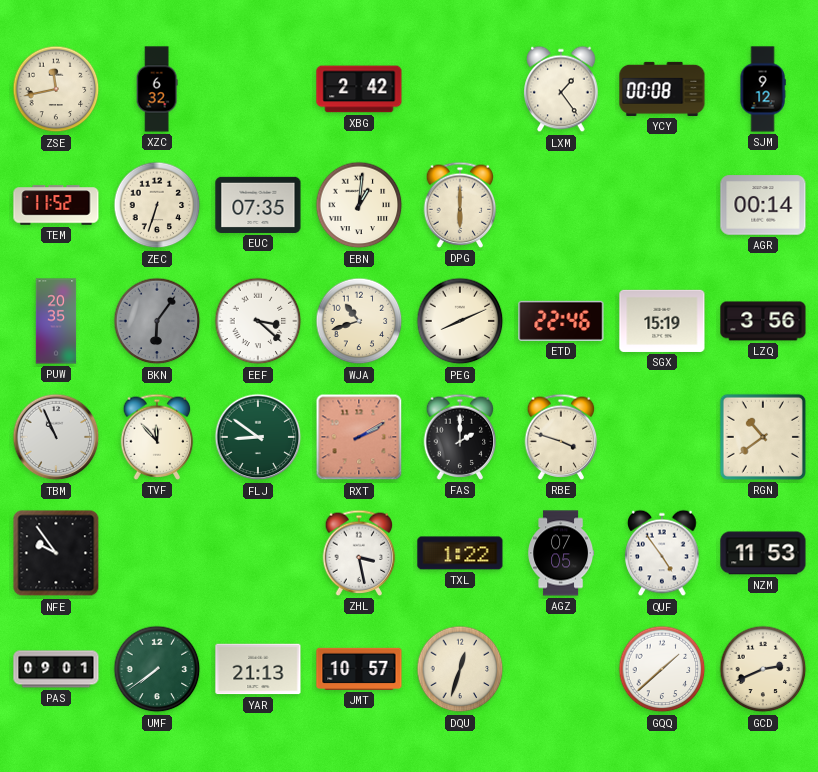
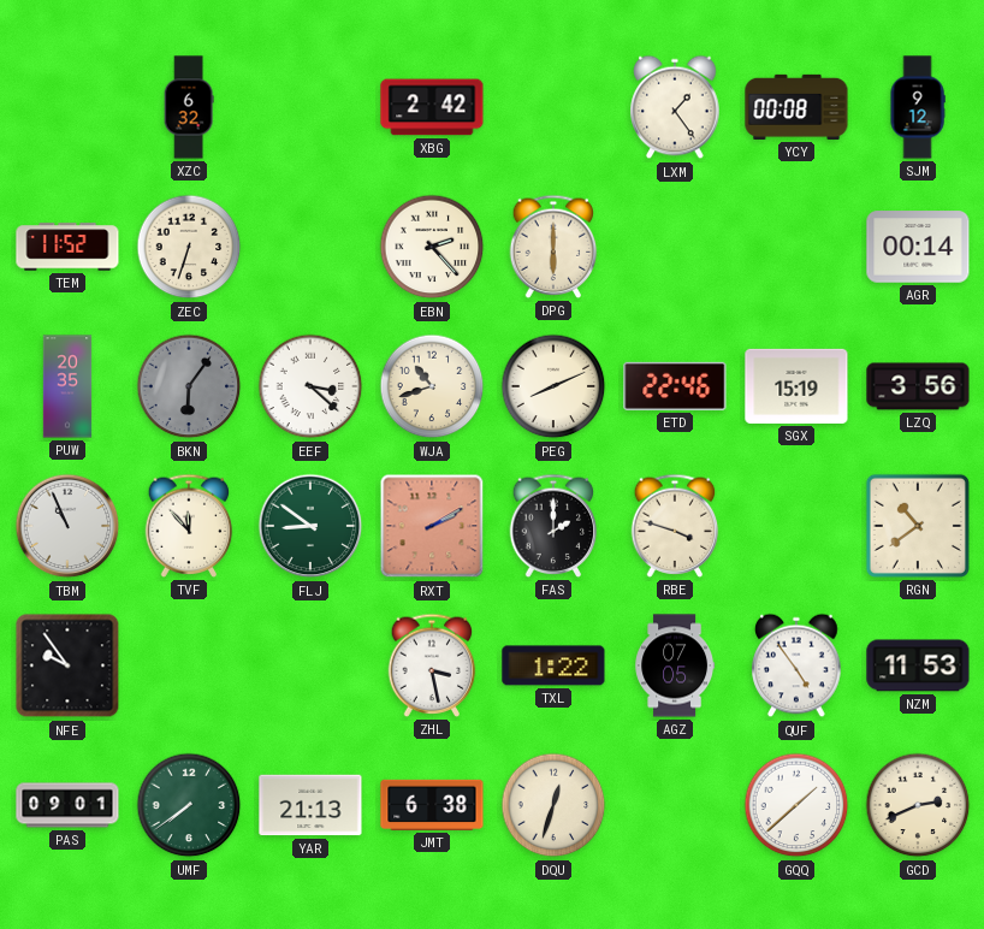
ZSE: 11:43 -> none
EUC: 07:35 -> none
EBN: 1:01 -> 2:23
JMT: 10:57 -> 6:38
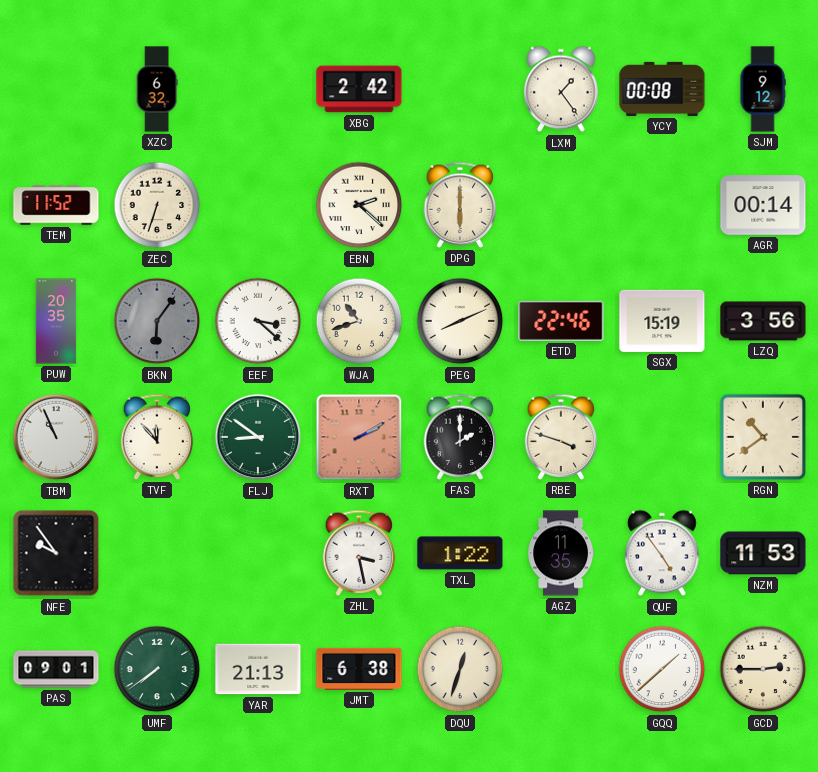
EBN: 2:23 -> 2:22
AGZ: 07:05 -> 11:35
GCD: 2:41 -> 2:45
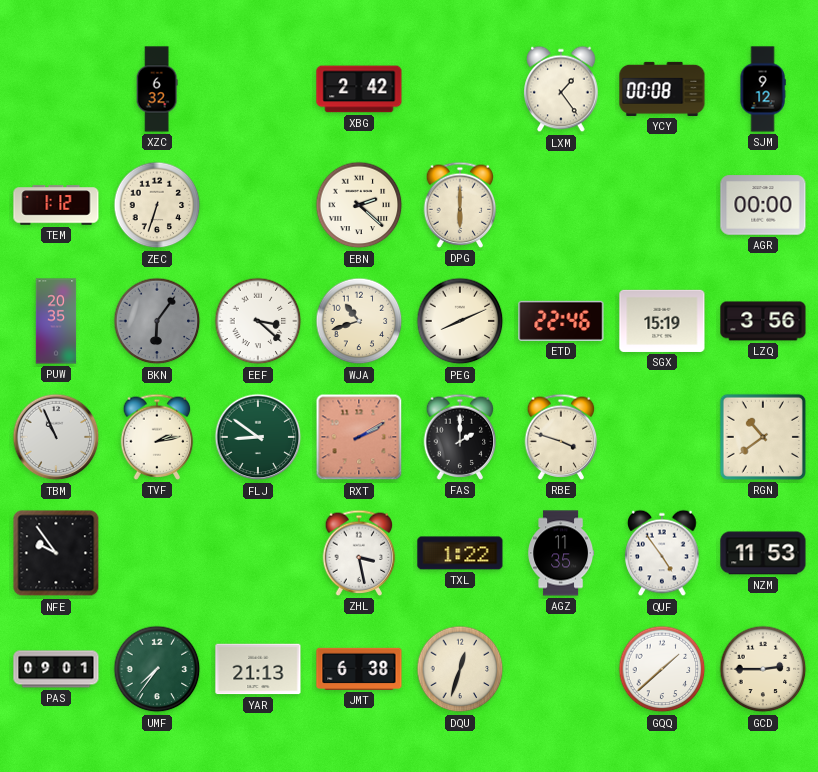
TEM: 11:52 -> 1:12
AGR: 00:14 -> 00:00
TVF: 11:53 -> 2:13
UMF: 7:39 -> 7:36
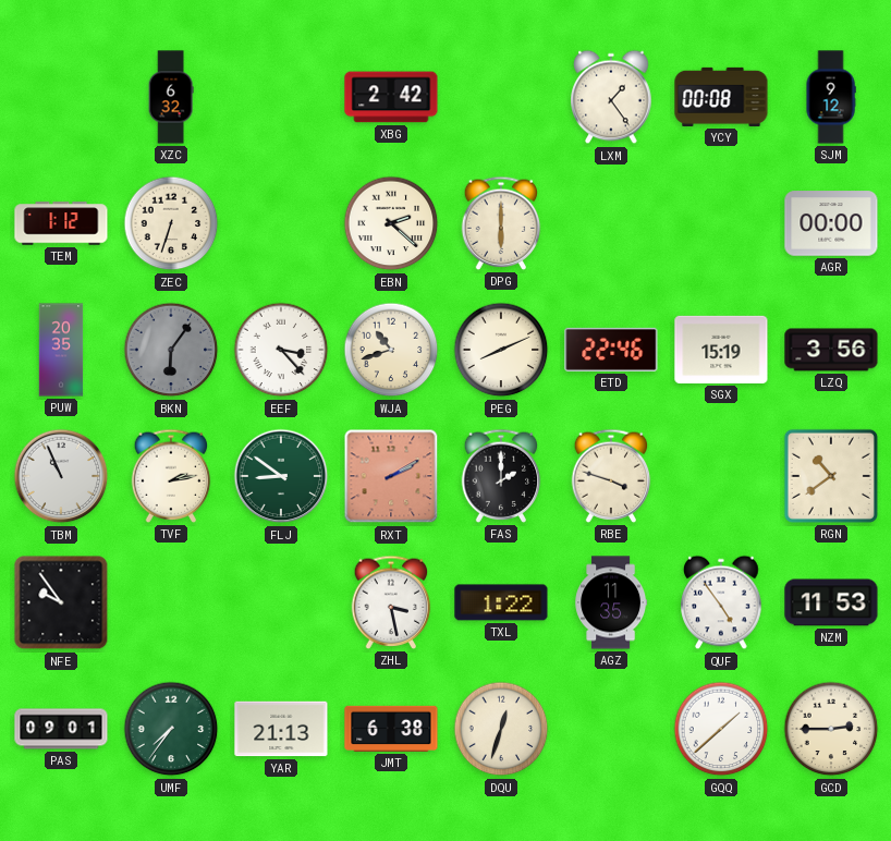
EEF: 3:22 -> 3:23
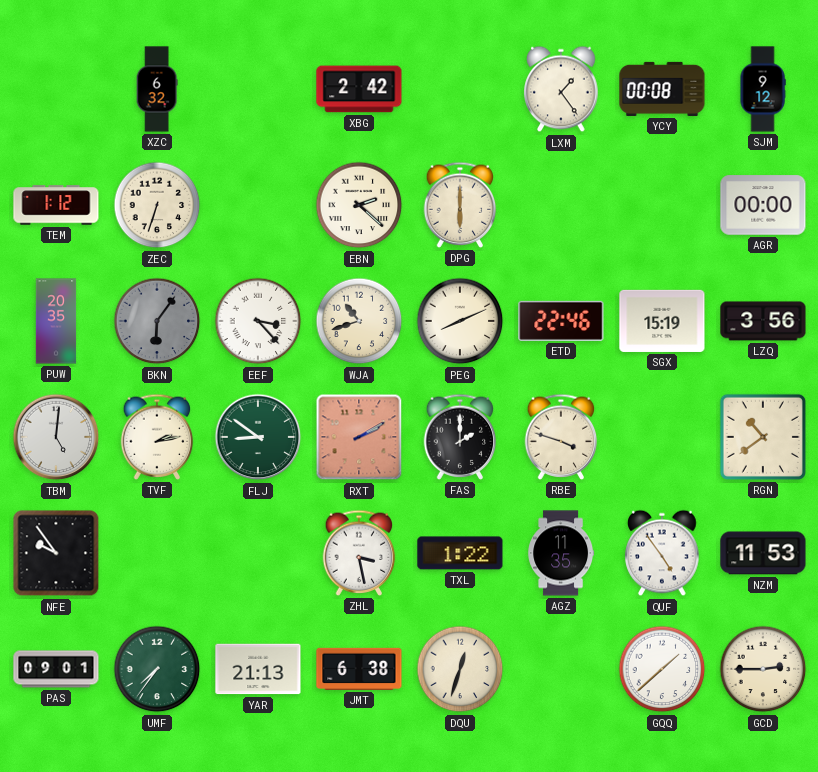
TBM: 10:56 -> 5:01
